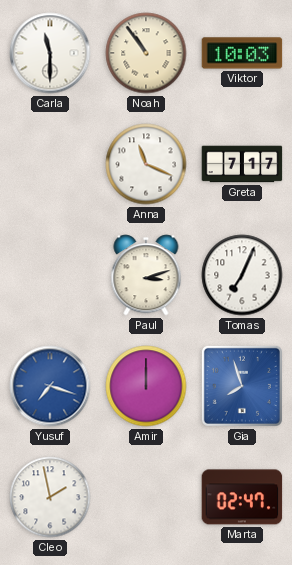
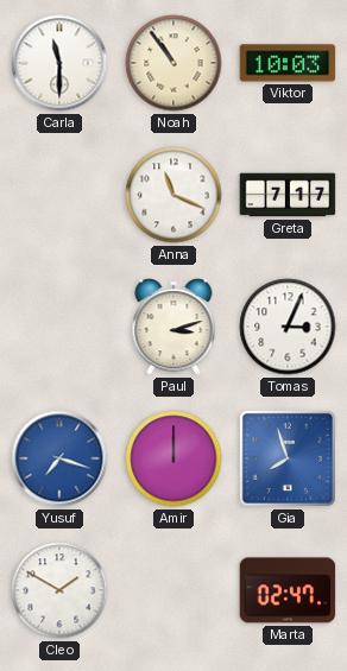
Tomas: 7:04 -> 3:04
Cleo: 1:58 -> 1:50
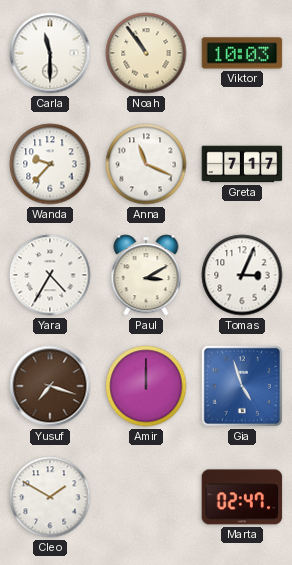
Wanda: none -> 9:37
Yara: none -> 4:35
Paul: 3:12 -> 3:10
Yusuf dial: blue -> brown
Gia: 7:57 -> 4:57
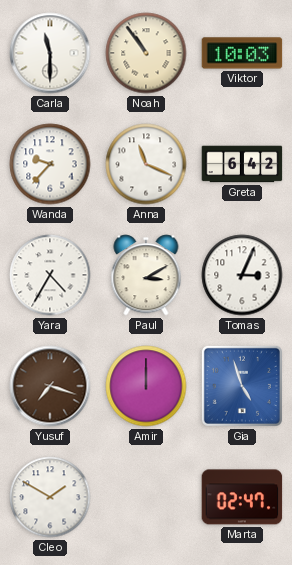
Greta: 7:17 -> 6:42
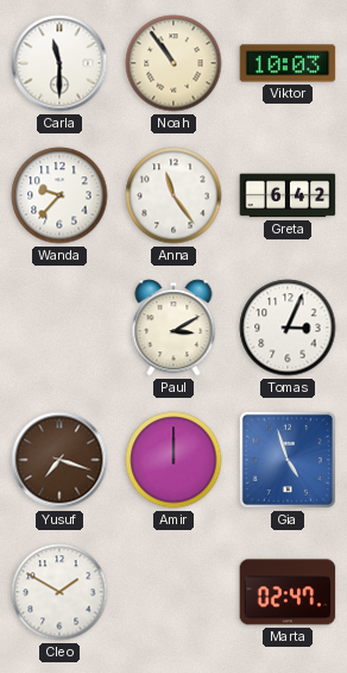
Anna: 11:19 -> 11:24
Yara: 4:35 -> none
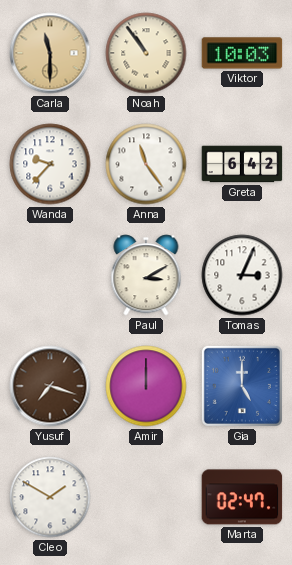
Carla dial: white -> champagne
Gia: 4:57 -> 5:00
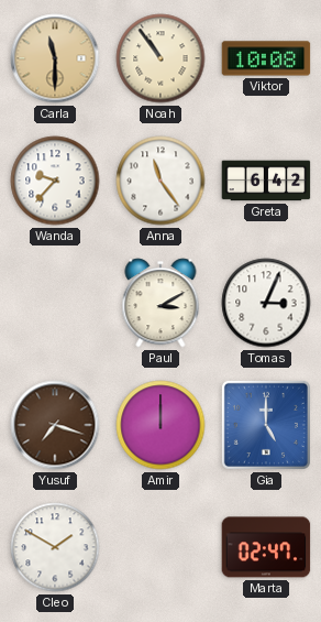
Viktor: 10:03 -> 10:08
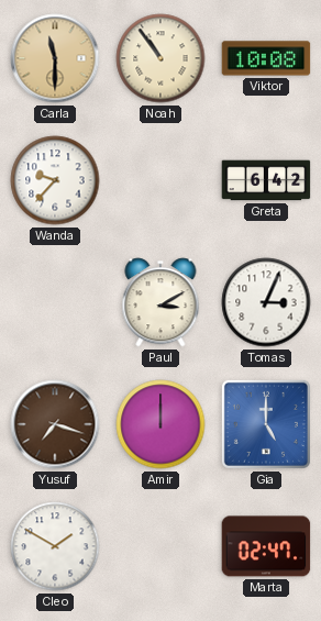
Anna: 11:24 -> none
